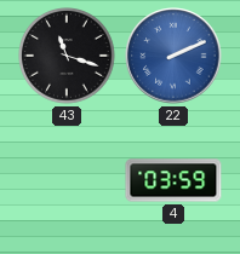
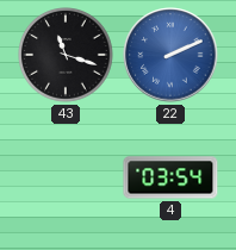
4: 03:59 -> 03:54
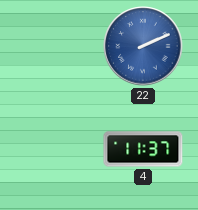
43: 11:18 -> none
4: 03:54 -> 11:37
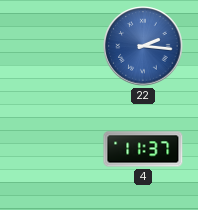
22: 2:11 -> 2:16
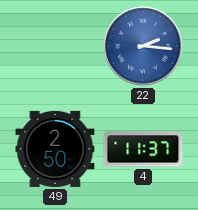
49: none -> 2:50
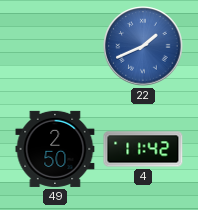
22: 2:16 -> 1:41
4: 11:37 -> 11:42
